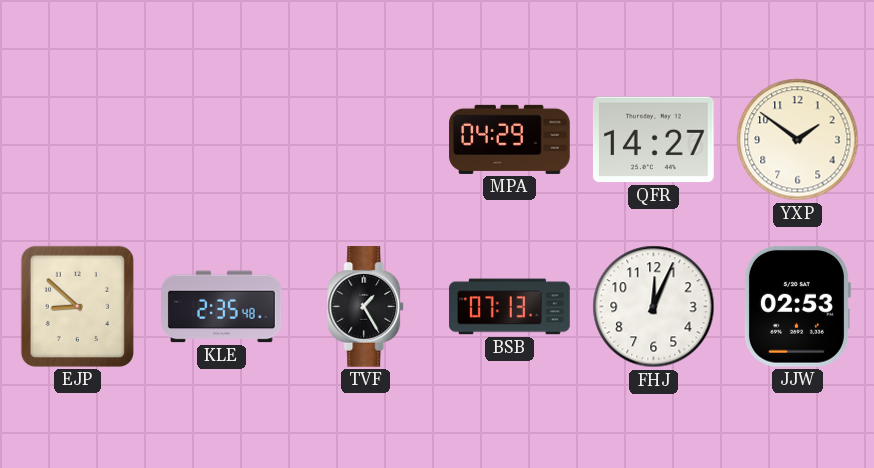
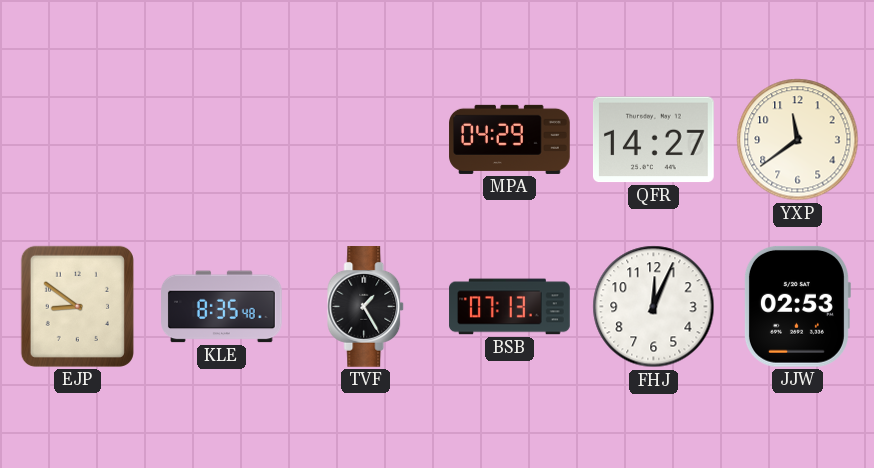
YXP: 1:51 -> 11:39
EJP: 8:52 -> 8:51
KLE: 2:35 -> 8:35
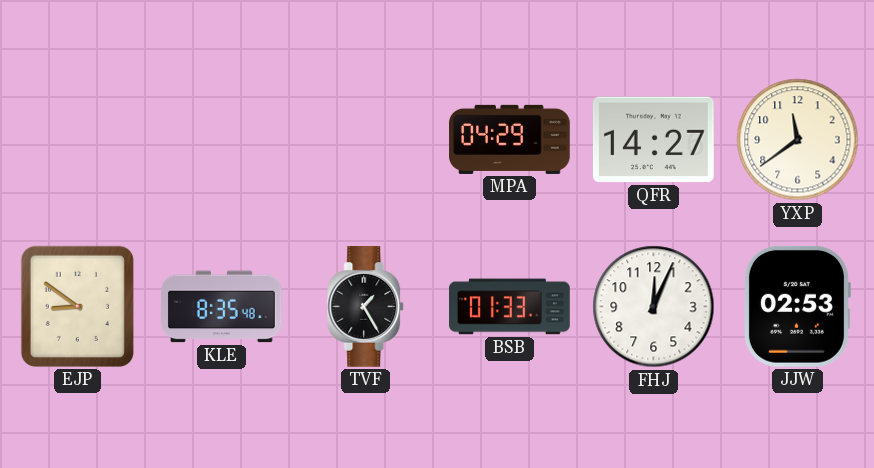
BSB: 07:13 -> 01:33
